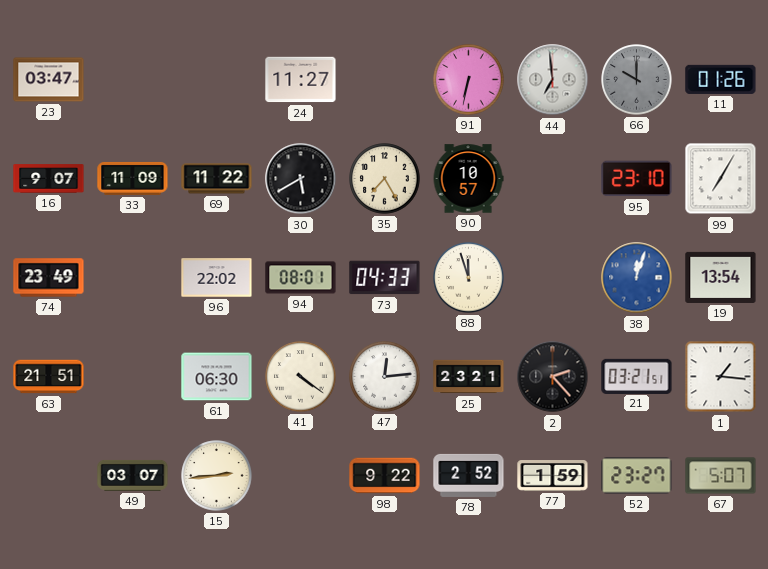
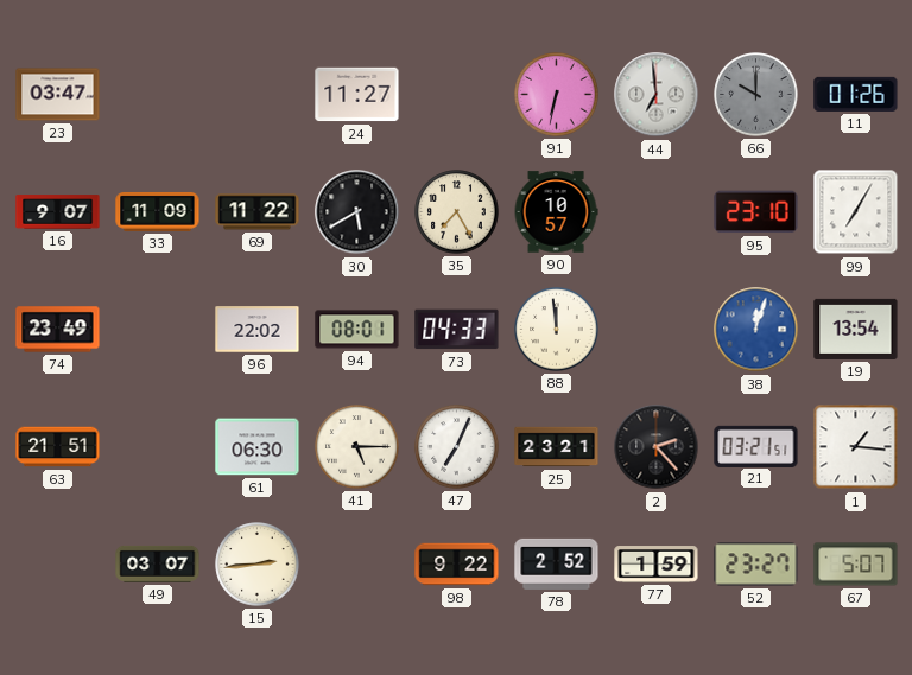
88: 11:57 -> 11:59
41: 4:21 -> 5:15
47: 12:14 -> 7:04
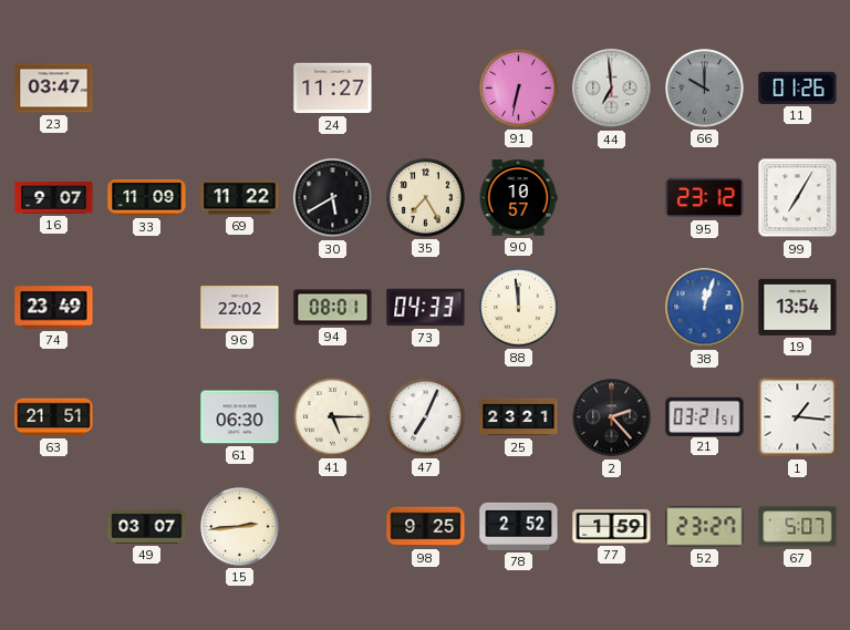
95: 23:10 -> 23:12
98: 9:22 -> 9:25
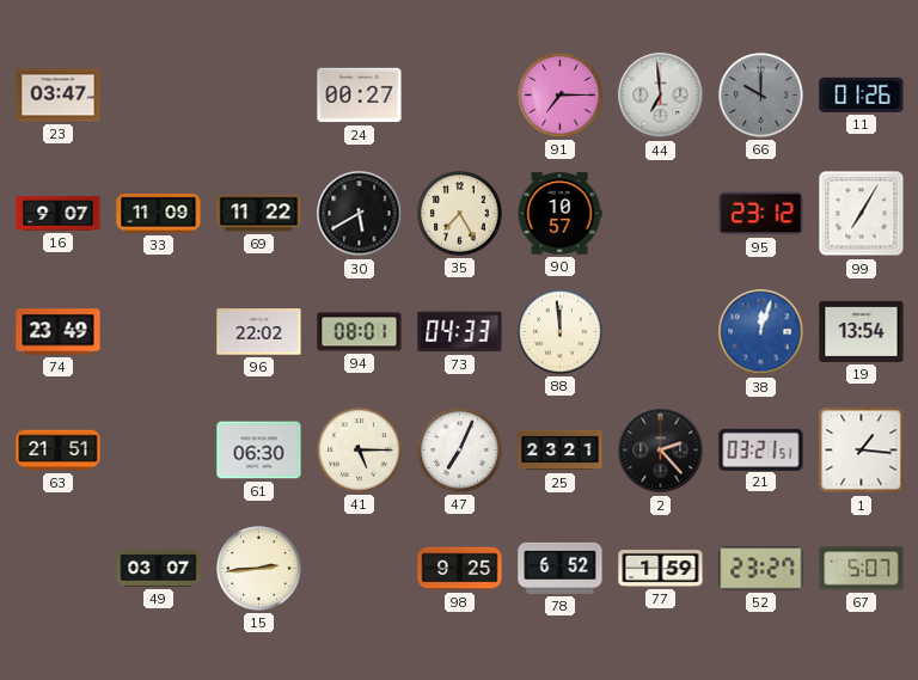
24: 11:27 -> 00:27
91: 6:32 -> 7:15
78: 2:52 -> 6:52
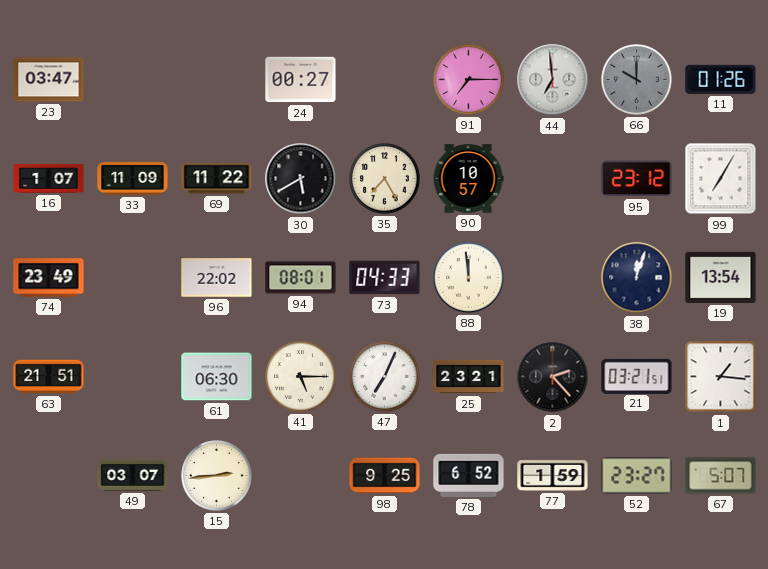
16: 9:07 -> 1:07
38 dial: blue -> navy
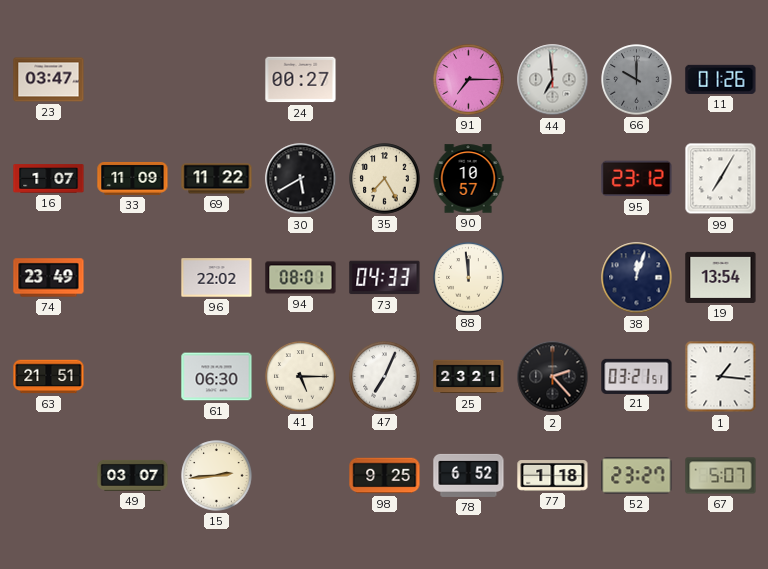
77: 1:59 -> 1:18
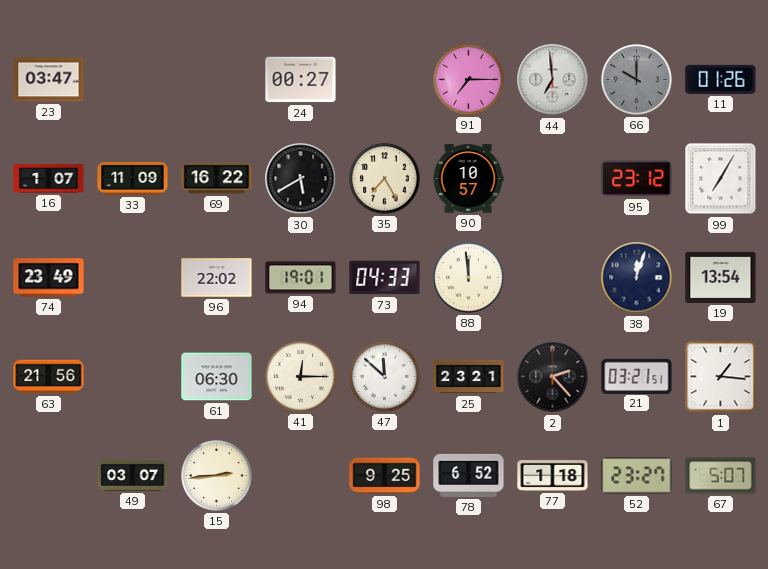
69: 11:22 -> 16:22
94: 08:01 -> 19:01
63: 21:51 -> 21:56
41: 5:15 -> 12:15
47: 7:04 -> 11:52
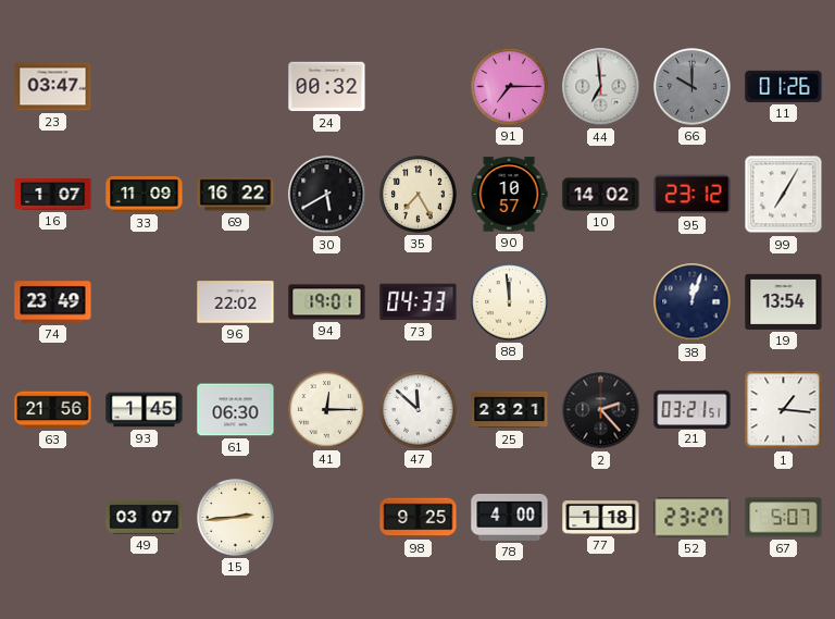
24: 00:27 -> 00:32
10: none -> 14:02
93: none -> 1:45
78: 6:52 -> 4:00
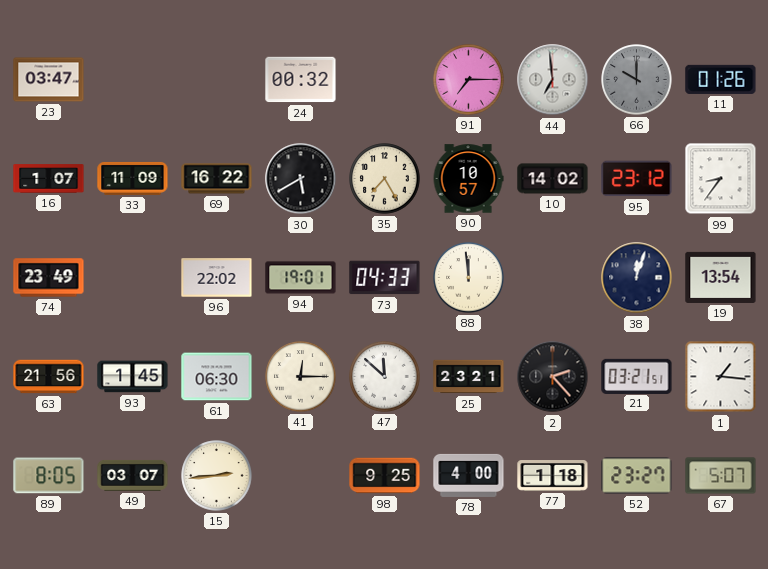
99: 7:05 -> 8:36
89: none -> 8:05
